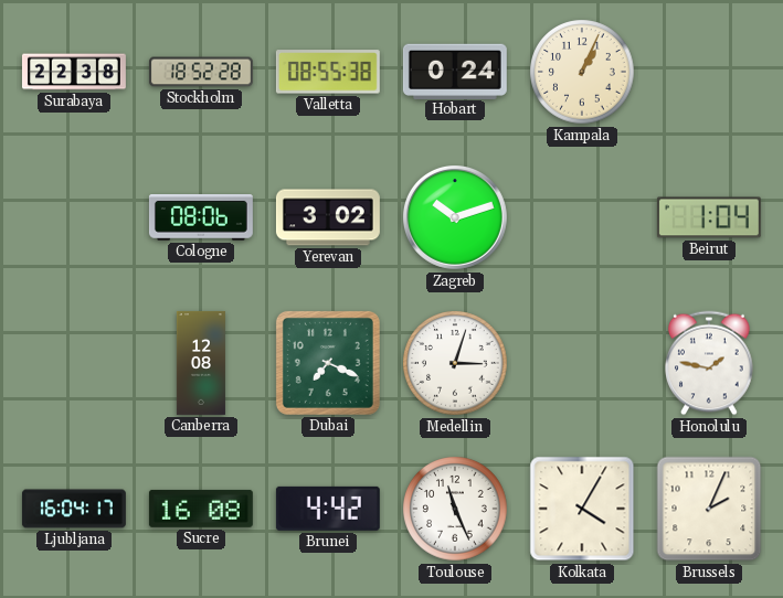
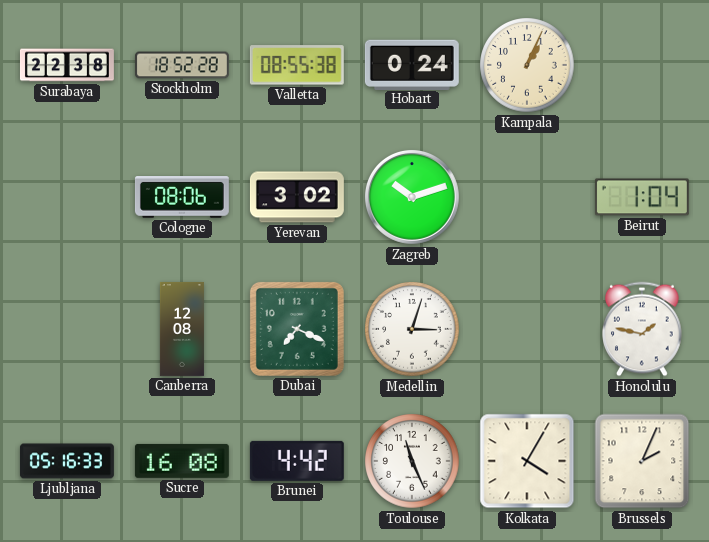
Ljubljana: 16:04 -> 05:16
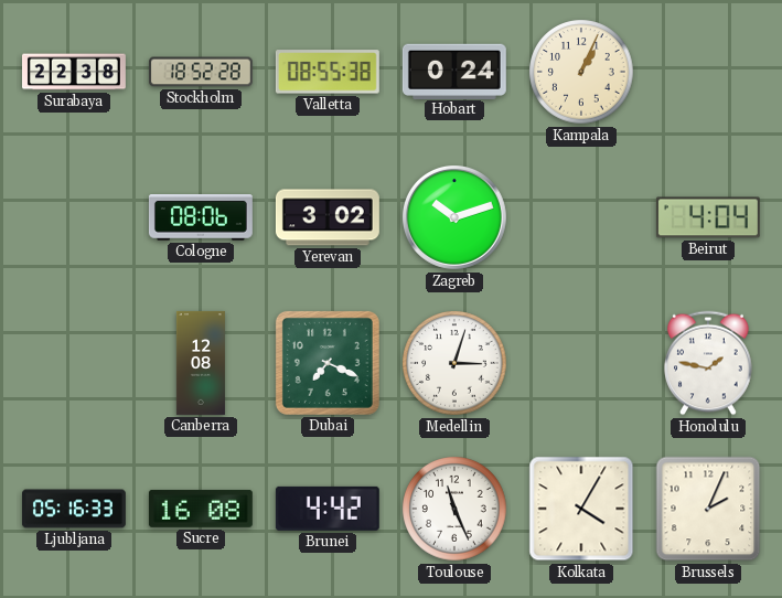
Beirut: 1:04 -> 4:04
